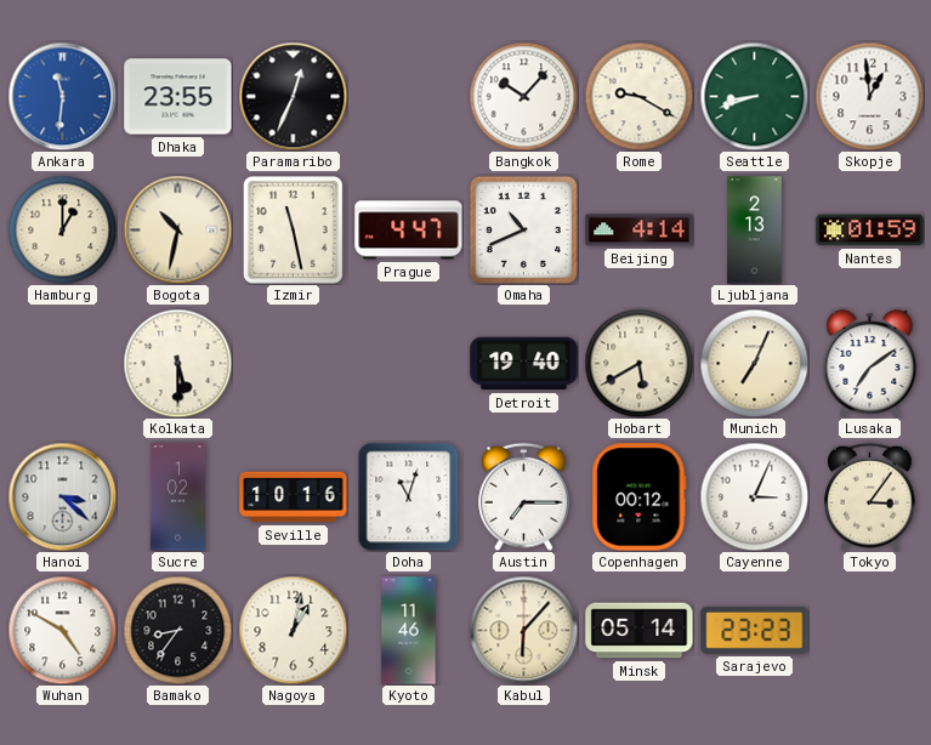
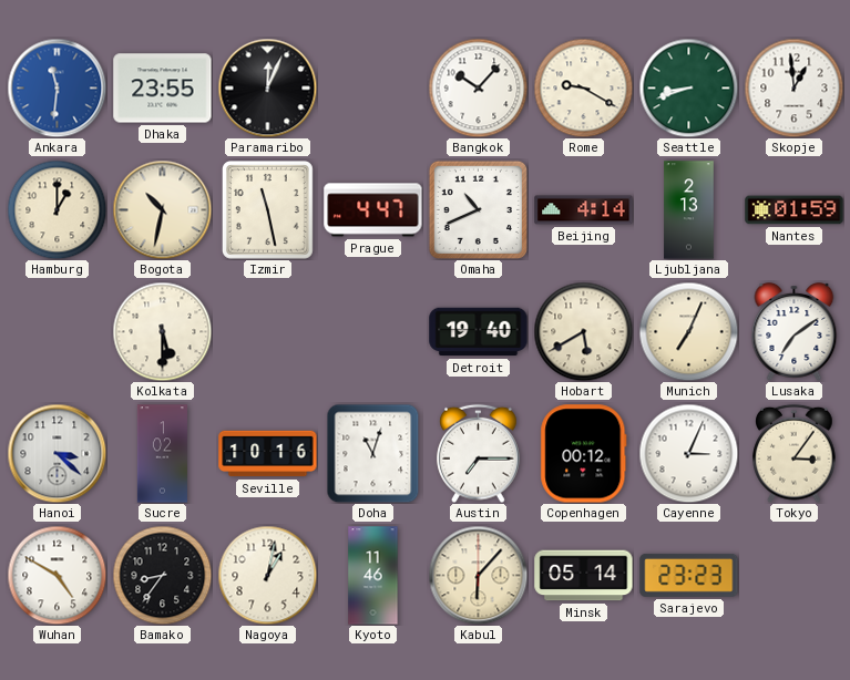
Paramaribo: 12:34 -> 12:04
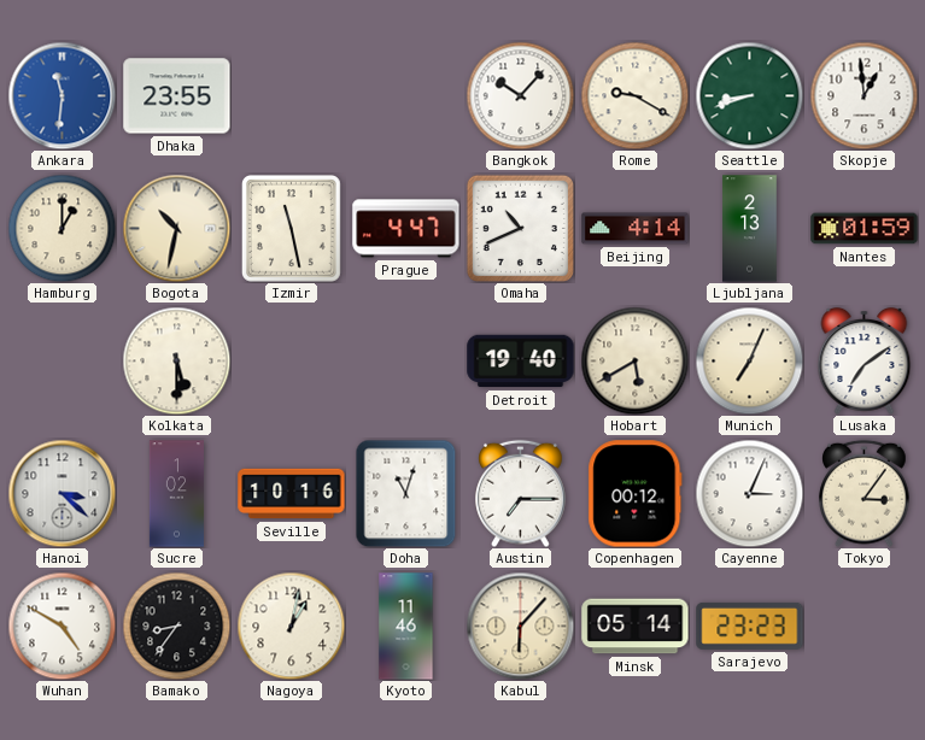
Paramaribo: 12:04 -> none
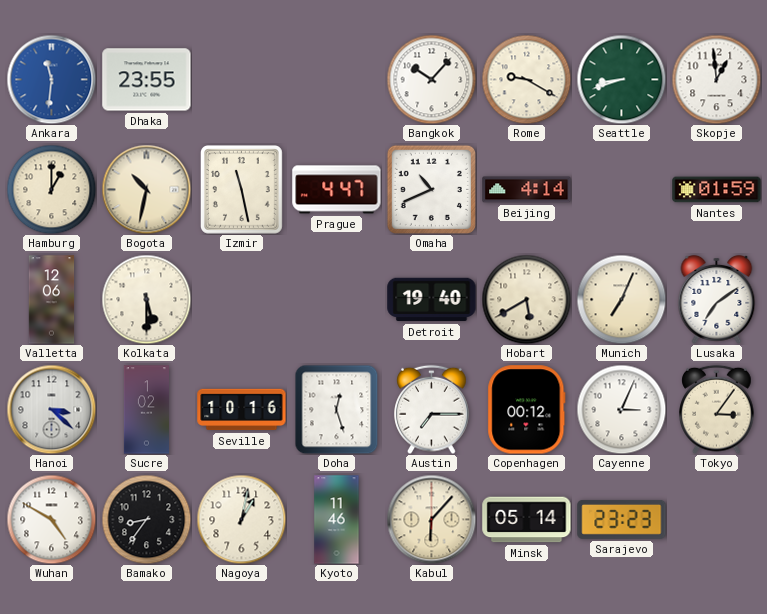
Ljubljana: 2:13 -> none
Valletta: none -> 12:06
Doha: 11:03 -> 12:27
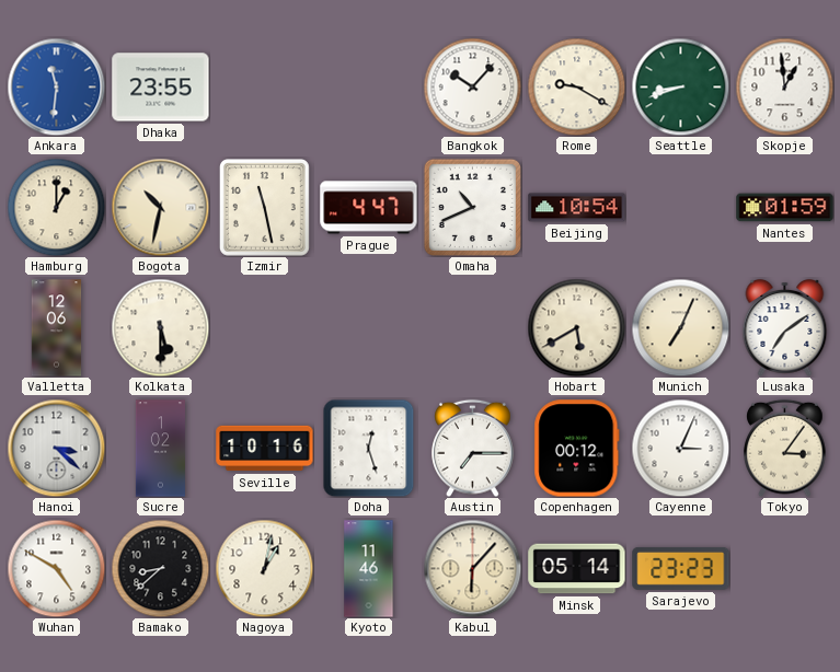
Beijing: 4:14 -> 10:54
Detroit: 19:40 -> none
Bamako: 8:36 -> 8:38
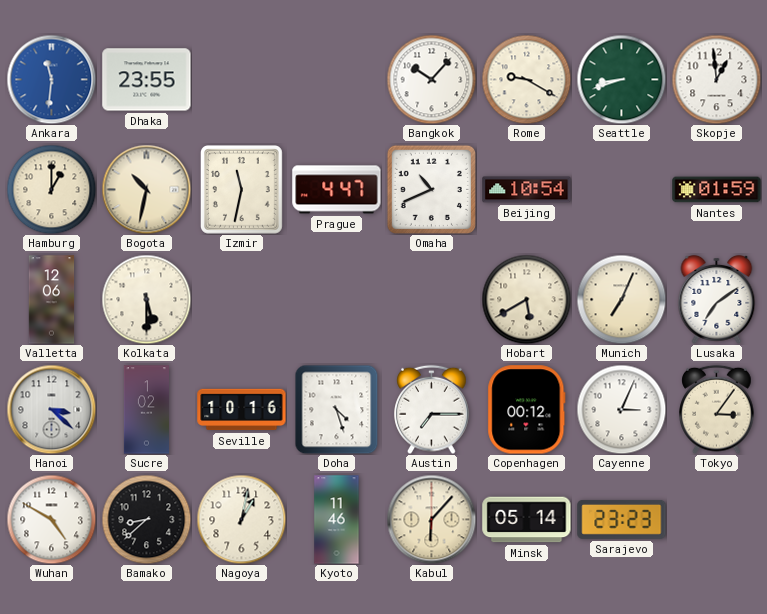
Izmir: 11:28 -> 11:32
Doha: 12:27 -> 4:27
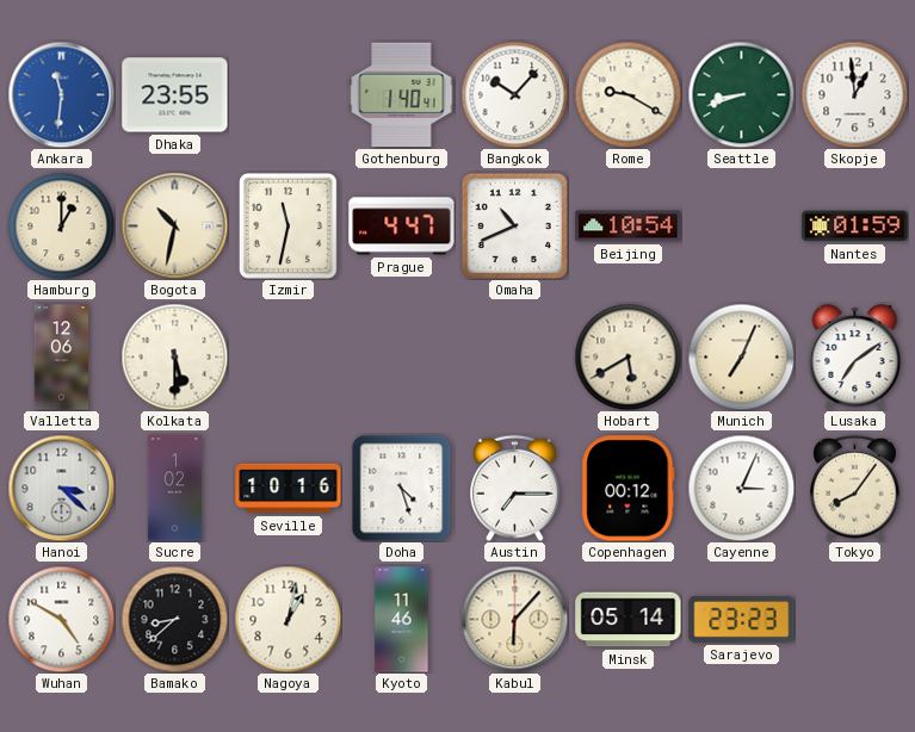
Gothenburg: none -> 1:40
Tokyo: 3:06 -> 8:06
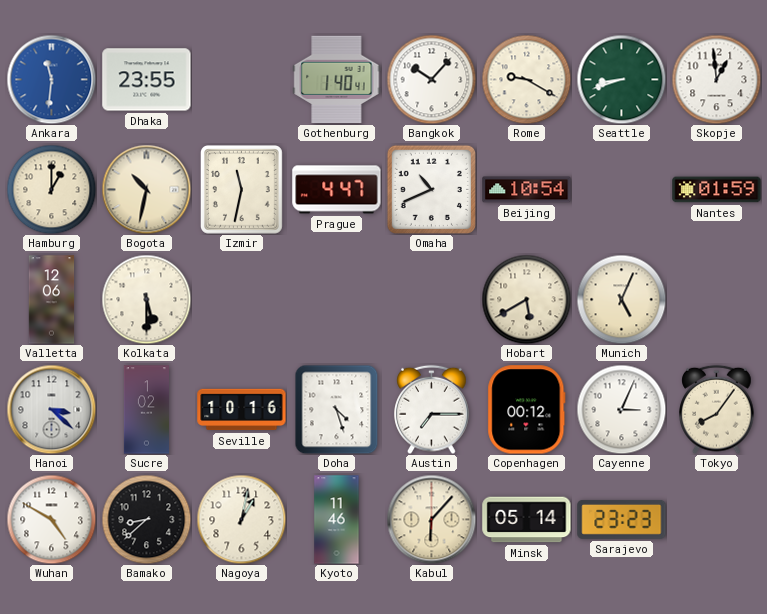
Munich: 7:04 -> 5:04
Lusaka: 7:09 -> none
